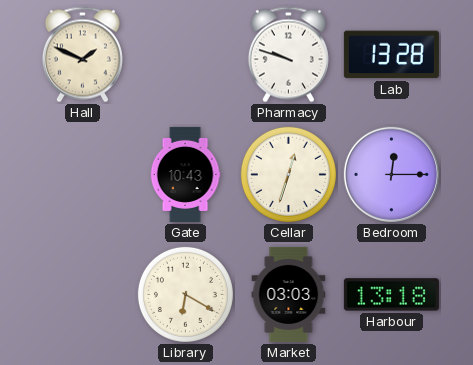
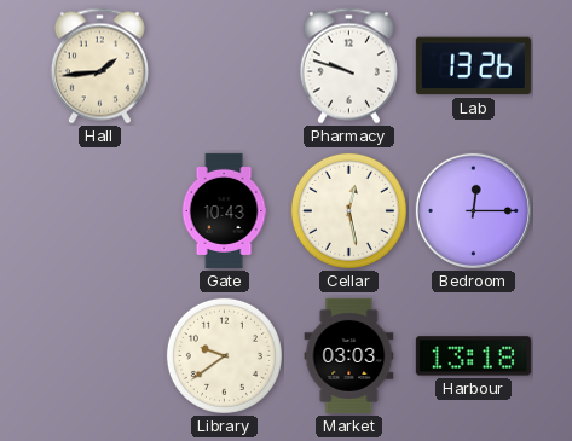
Hall: 1:49 -> 1:44
Lab: 13:28 -> 13:26
Cellar: 12:33 -> 12:28
Library: 6:20 -> 9:39
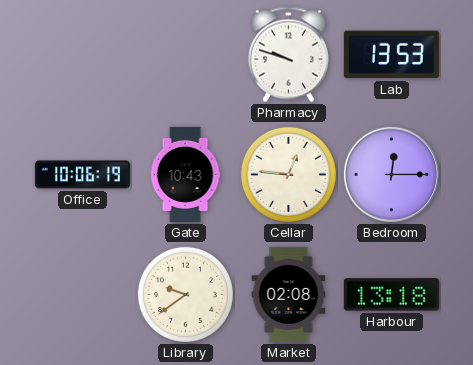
Hall: 1:44 -> none
Lab: 13:26 -> 13:53
Office: none -> 10:06
Cellar: 12:28 -> 12:46
Market: 03:03 -> 02:08
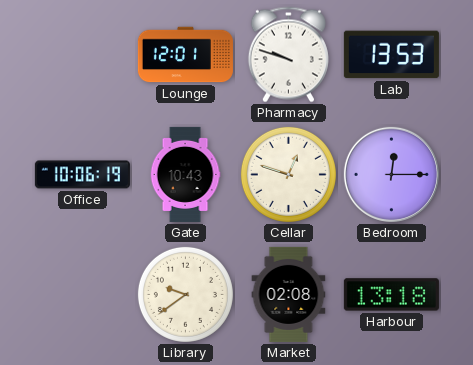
Lounge: none -> 12:01
Cellar: 12:46 -> 12:48
